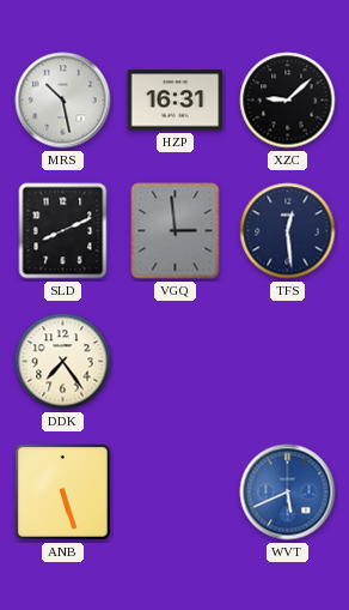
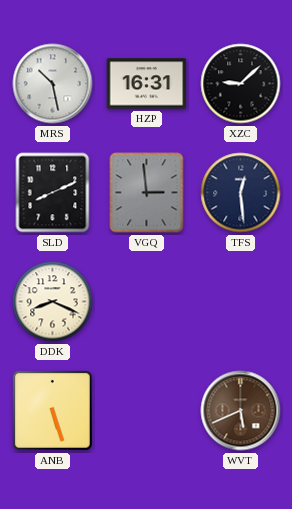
DDK: 7:24 -> 8:19
WVT dial: blue -> brown
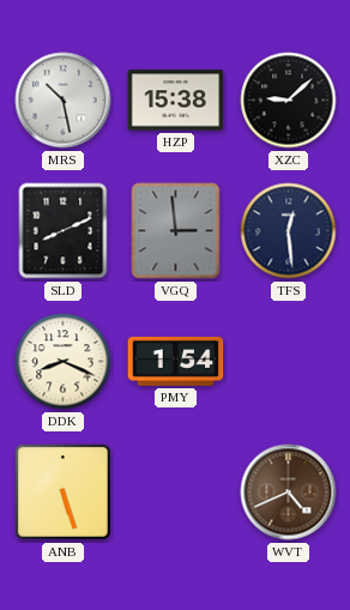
HZP: 16:31 -> 15:38
PMY: none -> 1:54
WVT: 5:41 -> 4:41
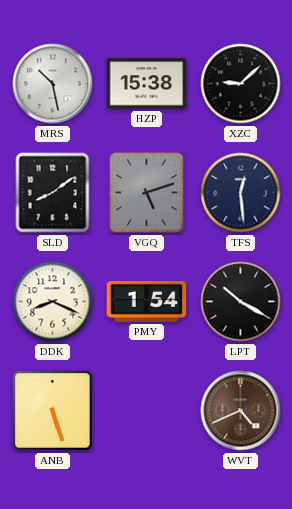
SLD: 8:11 -> 8:09
VGQ: 2:59 -> 5:12
LPT: none -> 10:20
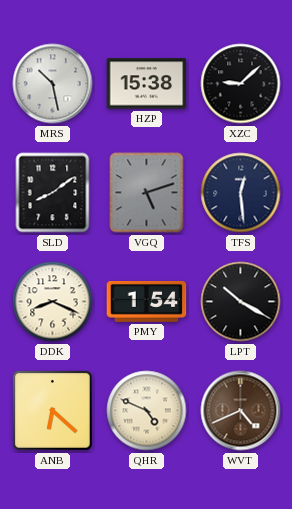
ANB: 5:27 -> 6:22
QHR: none -> 4:49
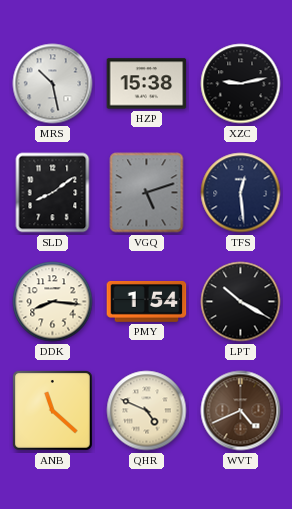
XZC: 9:08 -> 9:13
DDK: 8:19 -> 8:16
ANB: 6:22 -> 11:22
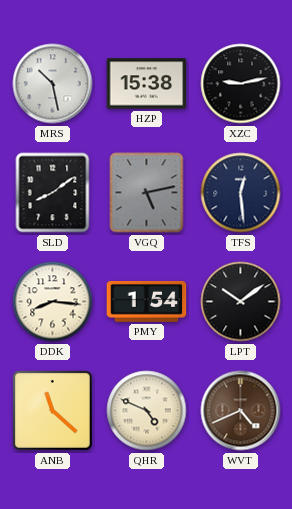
VGQ: 5:12 -> 5:13
LPT: 10:20 -> 10:09
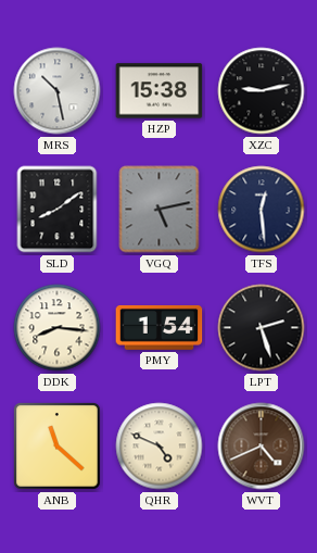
LPT: 10:09 -> 2:27
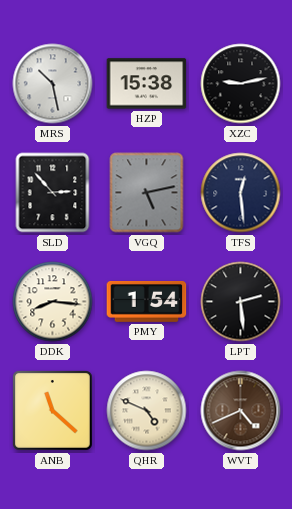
SLD: 8:09 -> 2:53
LPT: 2:27 -> 2:29
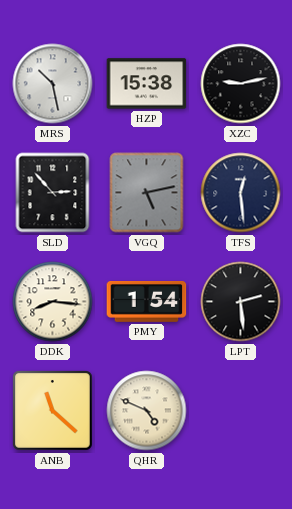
WVT: 4:41 -> none
